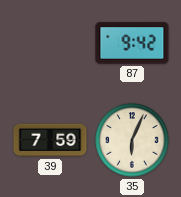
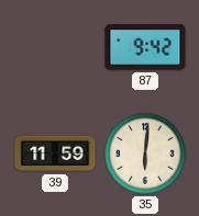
39: 7:59 -> 11:59
35: 6:04 -> 6:01
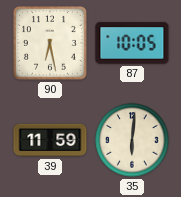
90: none -> 6:28
87: 9:42 -> 10:05
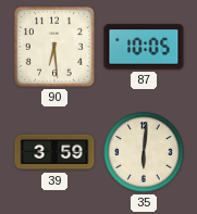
90: 6:28 -> 6:29
39: 11:59 -> 3:59
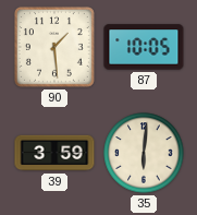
90: 6:29 -> 1:29
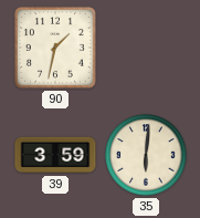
90: 1:29 -> 1:32
87: 10:05 -> none
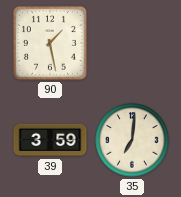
90: 1:32 -> 1:28
35: 6:01 -> 7:01
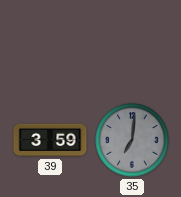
90: 1:28 -> none
35 dial: cream -> grey
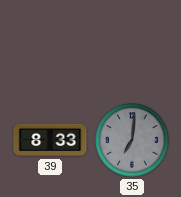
39: 3:59 -> 8:33
